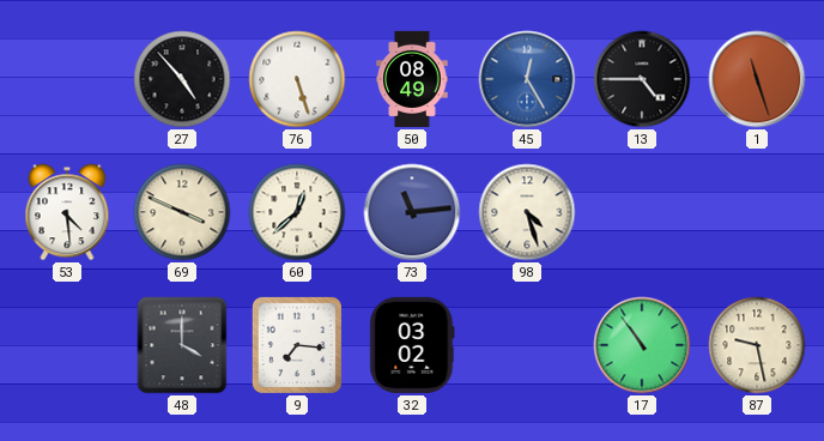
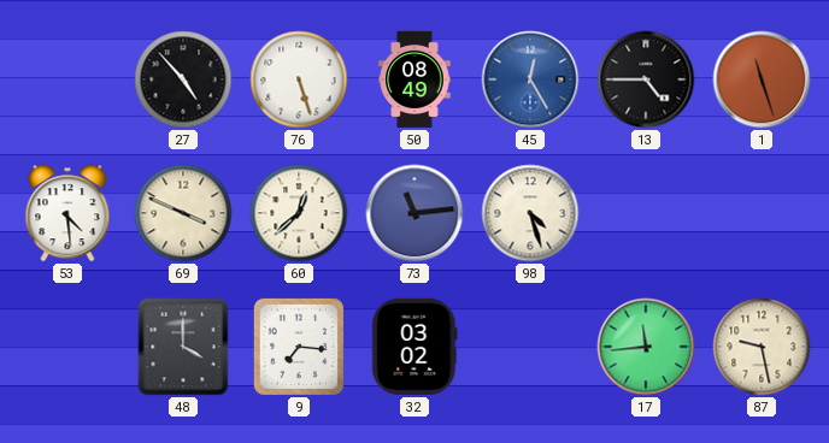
17: 10:54 -> 11:44
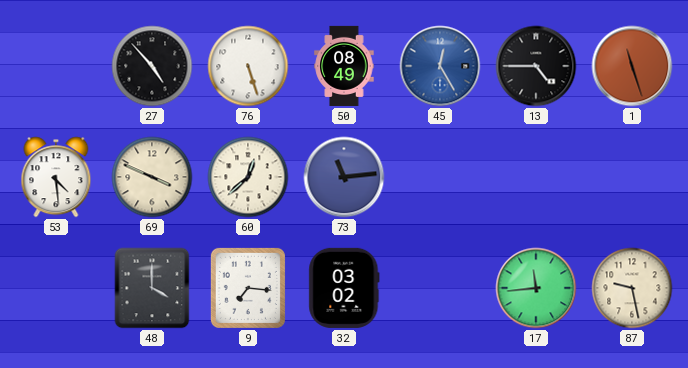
98: 4:27 -> none
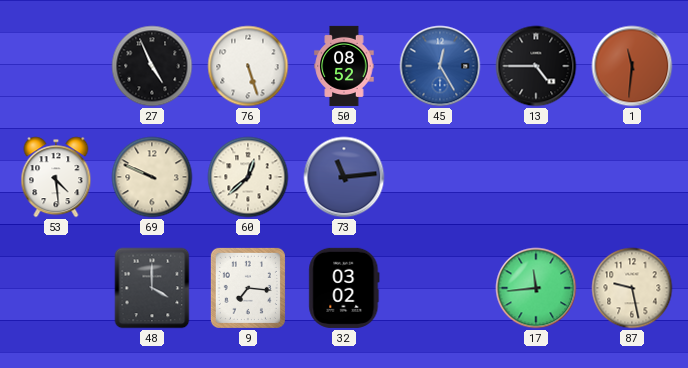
27: 4:53 -> 4:56
50: 08:49 -> 08:52
1: 11:27 -> 11:31
69: 3:49 -> 9:49
